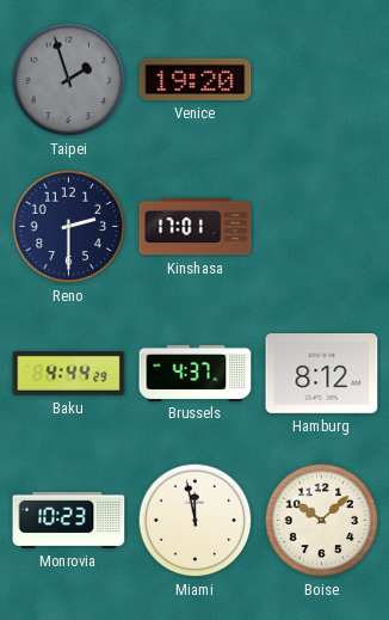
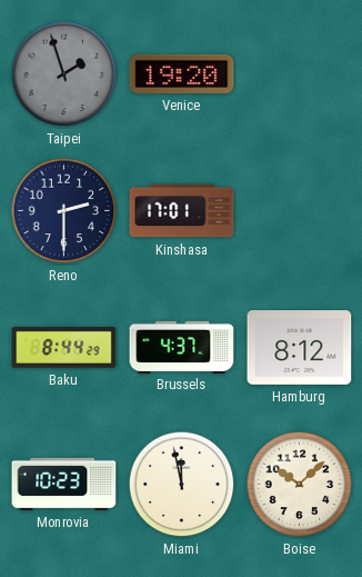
Baku: 4:44 -> 8:44
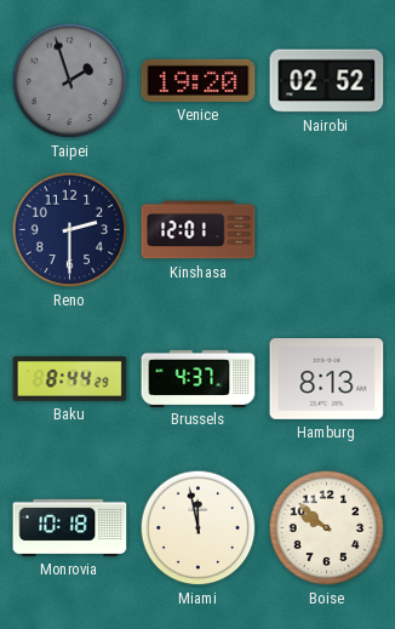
Nairobi: none -> 02:52
Kinshasa: 17:01 -> 12:01
Hamburg: 8:12 -> 8:13
Monrovia: 10:23 -> 10:18
Boise: 10:08 -> 9:52
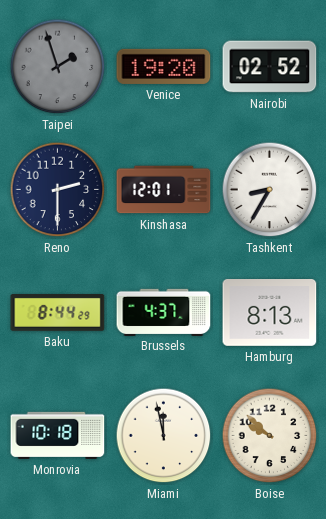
Tashkent: none -> 8:35
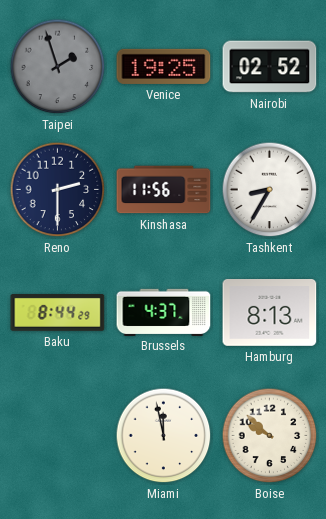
Venice: 19:20 -> 19:25
Kinshasa: 12:01 -> 11:56
Monrovia: 10:18 -> none
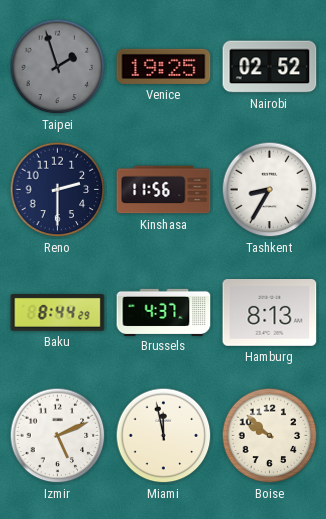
Izmir: none -> 5:11
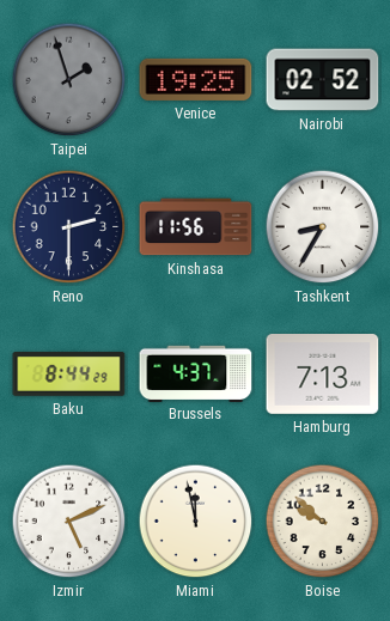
Hamburg: 8:13 -> 7:13
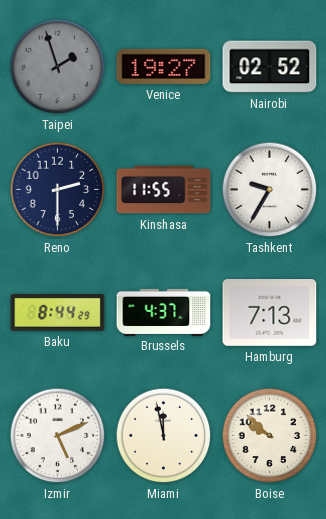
Venice: 19:25 -> 19:27
Kinshasa: 11:56 -> 11:55
Tashkent: 8:35 -> 9:35
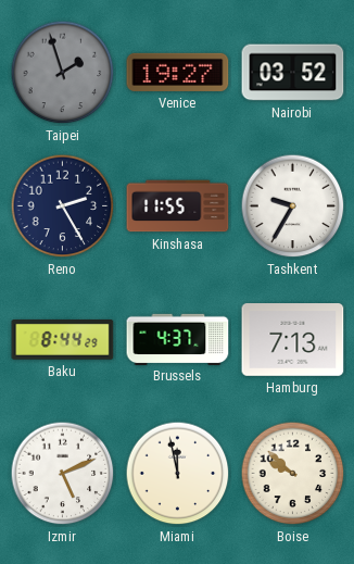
Nairobi: 02:52 -> 03:52
Reno: 2:30 -> 2:25
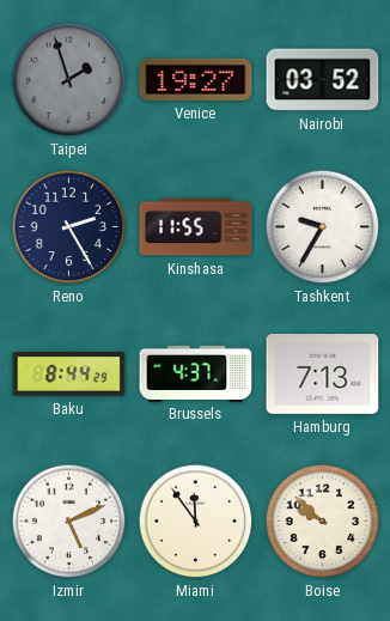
Miami: 11:58 -> 11:54
